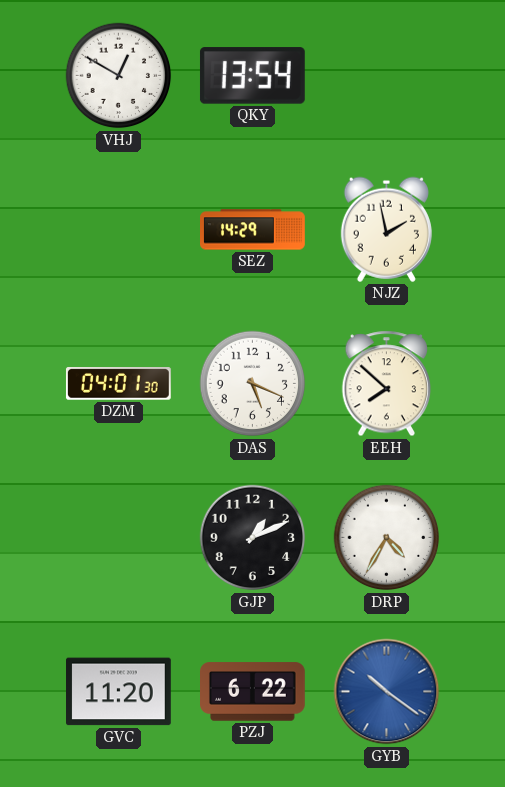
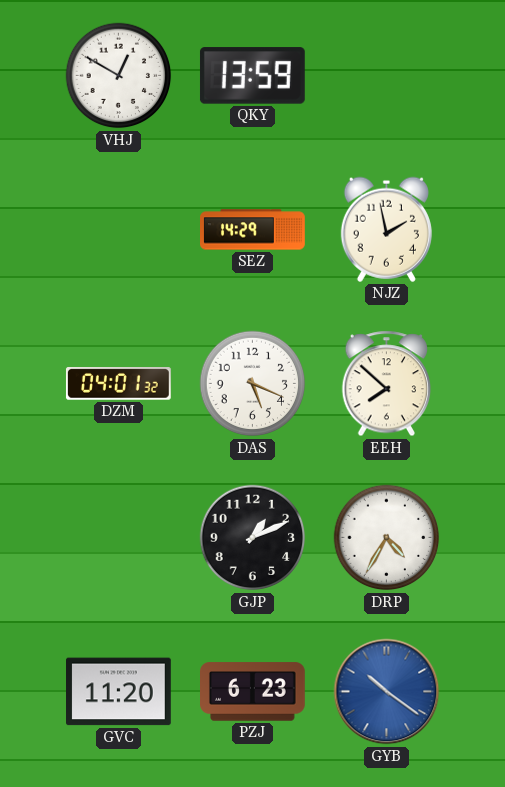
QKY: 13:54 -> 13:59
DZM: 04:01:30 -> 04:01:32
PZJ: 6:22 -> 6:23
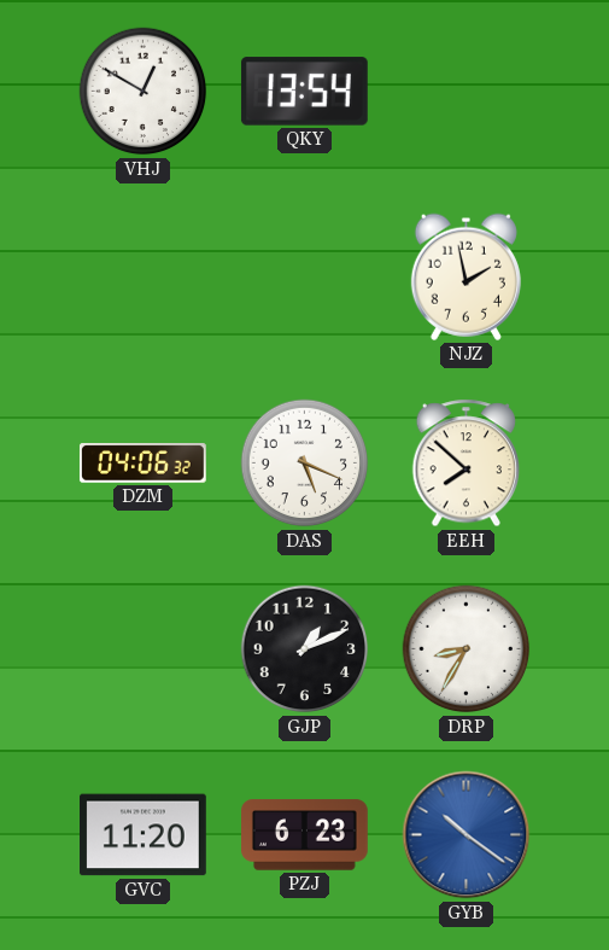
QKY: 13:59 -> 13:54
SEZ: 14:29 -> none
DZM: 04:01 -> 04:06
DRP: 4:35 -> 8:35
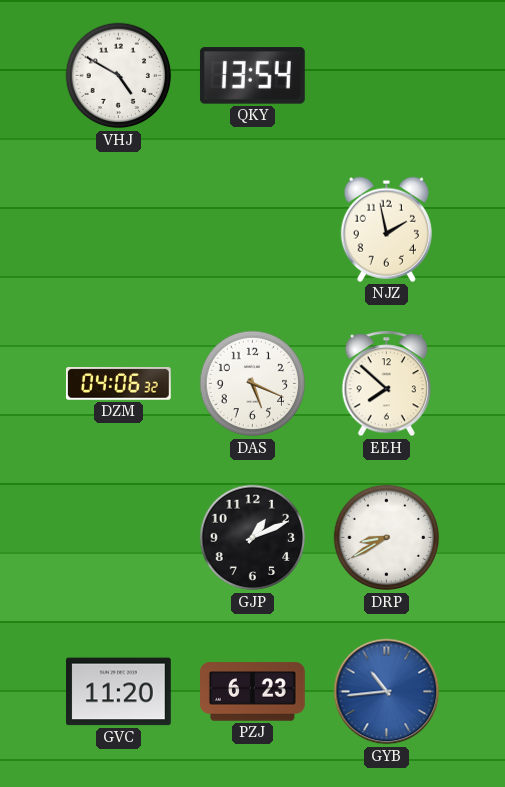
VHJ: 12:50 -> 4:50
DRP: 8:35 -> 8:40
GYB: 10:21 -> 10:44
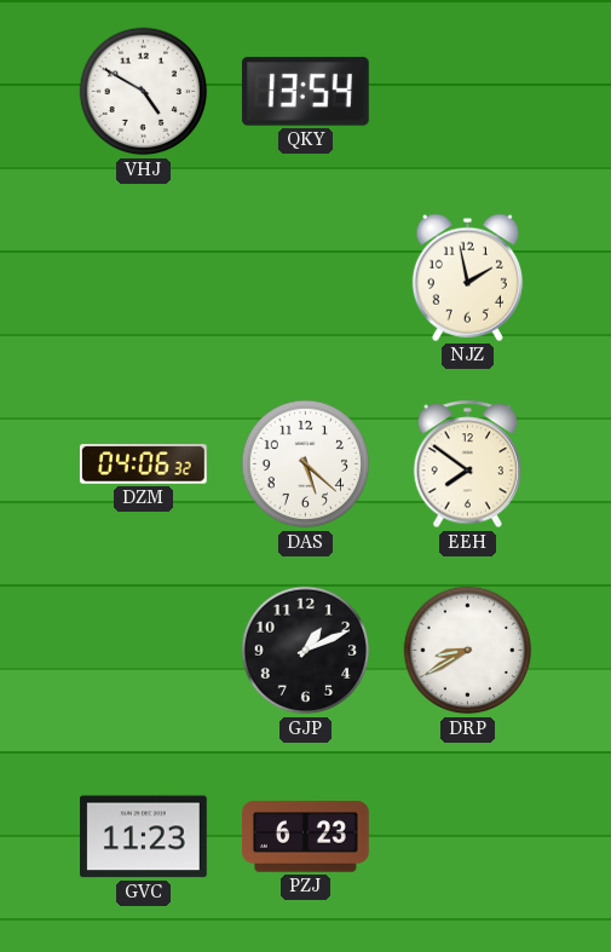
DAS: 5:19 -> 5:22
EEH: 7:52 -> 7:51
GVC: 11:20 -> 11:23
GYB: 10:44 -> none
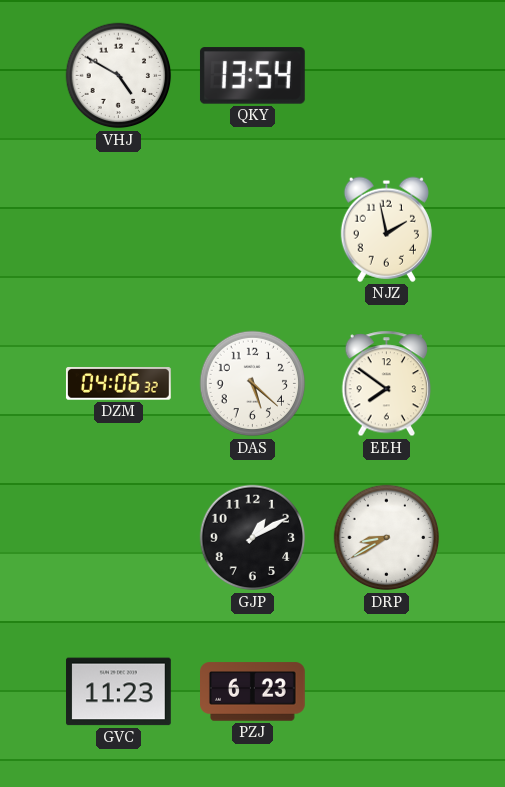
GJP: 1:11 -> 1:10
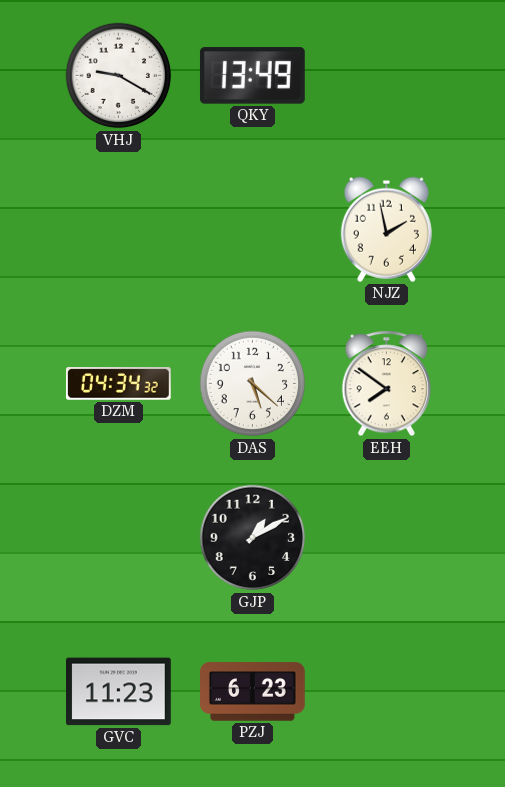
VHJ: 4:50 -> 9:20
QKY: 13:54 -> 13:49
DZM: 04:06 -> 04:34
DRP: 8:40 -> none
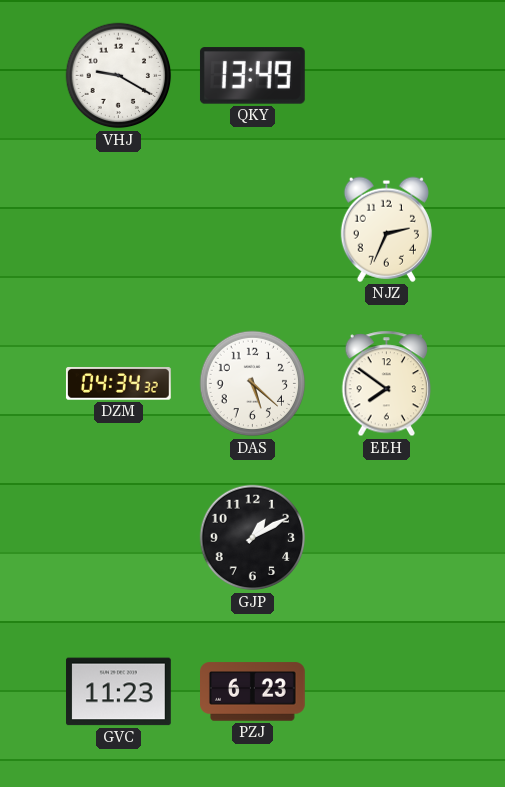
NJZ: 1:58 -> 2:34
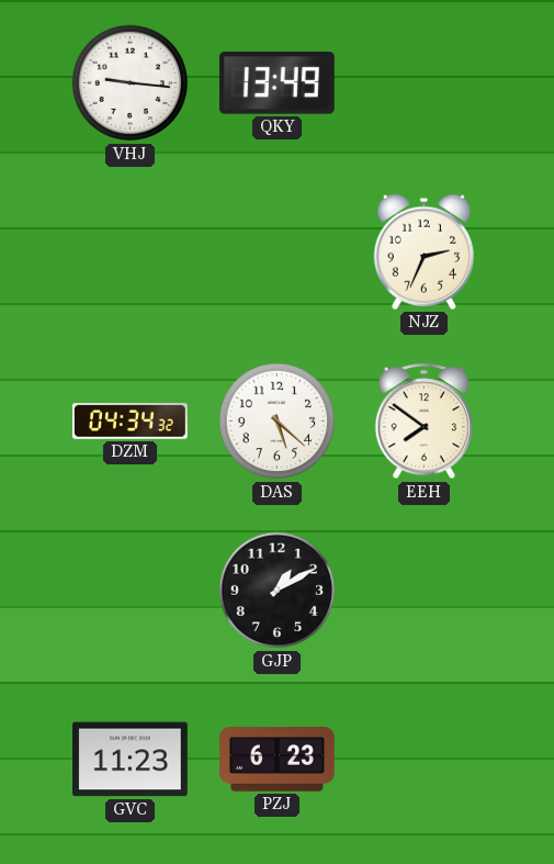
VHJ: 9:20 -> 9:16
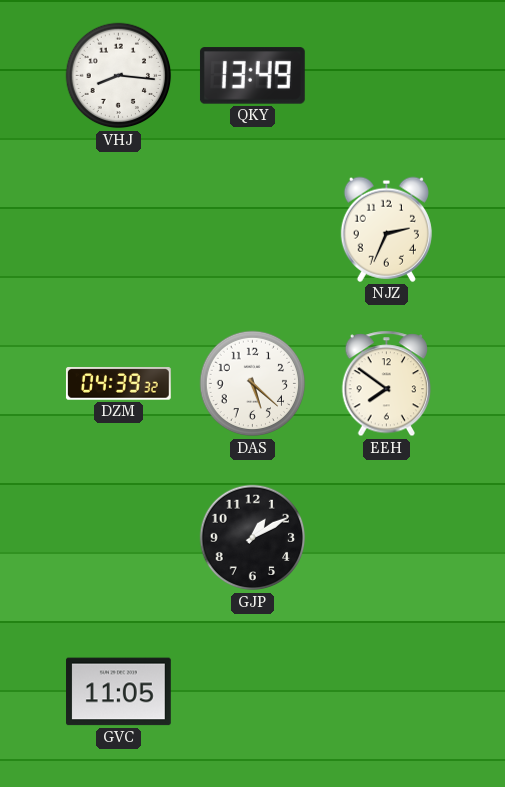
VHJ: 9:16 -> 8:16
DZM: 04:34 -> 04:39
GVC: 11:23 -> 11:05
PZJ: 6:23 -> none
